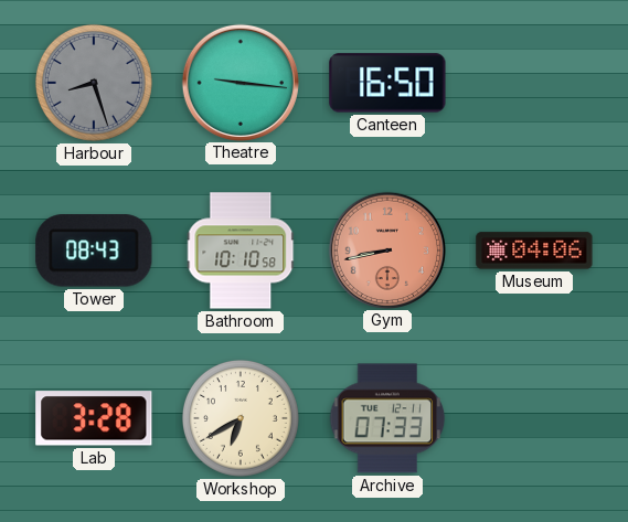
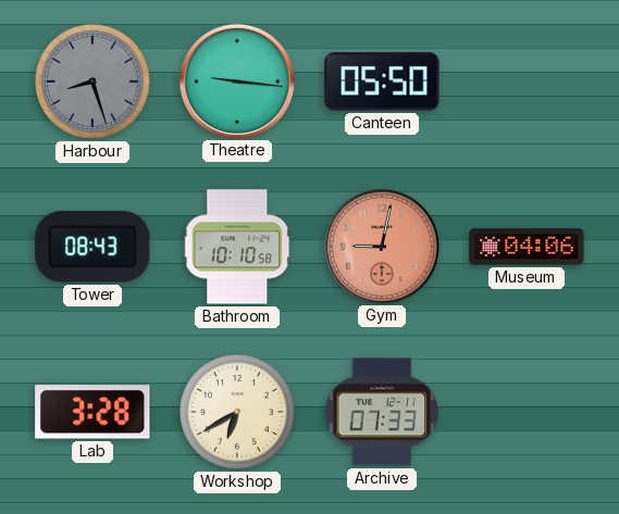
Canteen: 16:50 -> 05:50
Gym: 8:43 -> 9:02
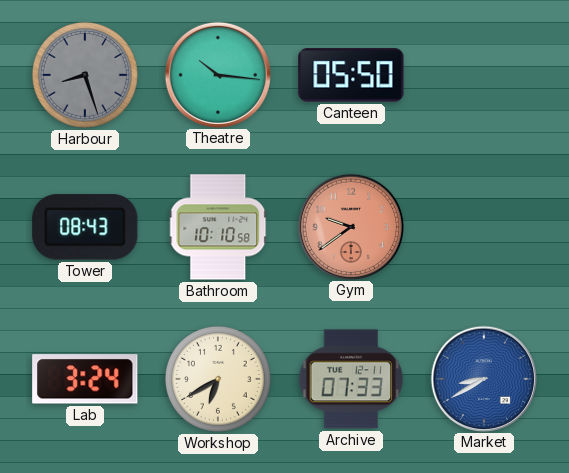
Theatre: 9:16 -> 10:16
Gym: 9:02 -> 9:39
Museum: 04:06 -> none
Lab: 3:28 -> 3:24
Market: none -> 8:40
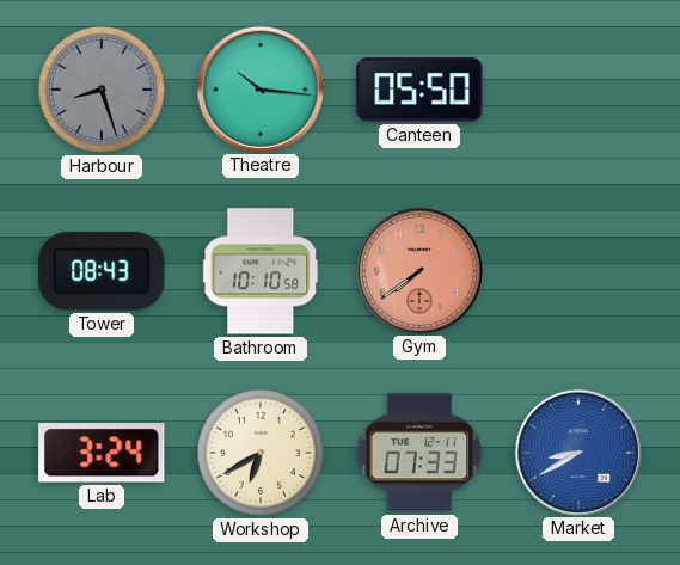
Gym: 9:39 -> 7:39
